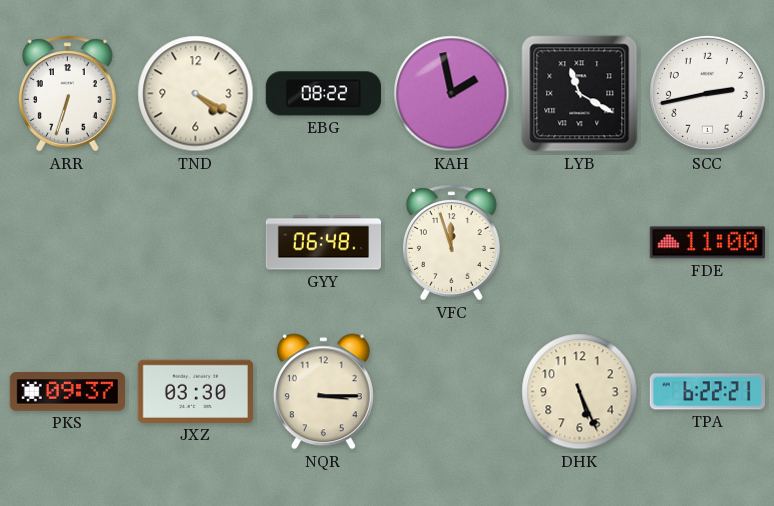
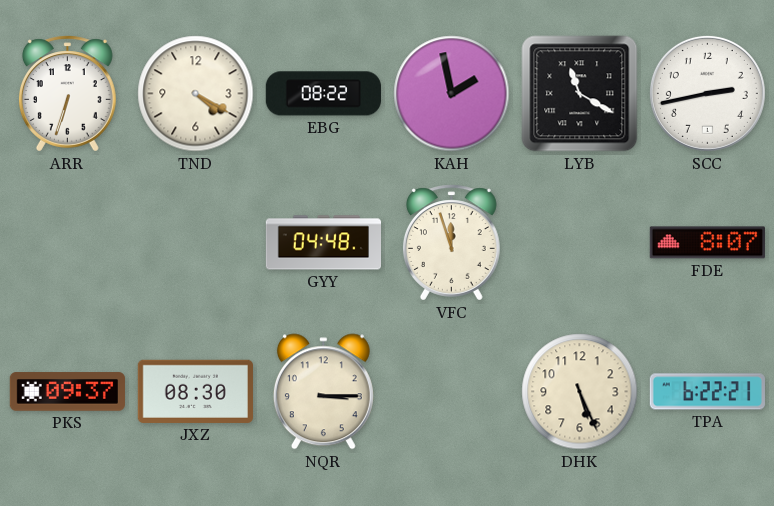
GYY: 06:48 -> 04:48
FDE: 11:00 -> 8:07
JXZ: 03:30 -> 08:30
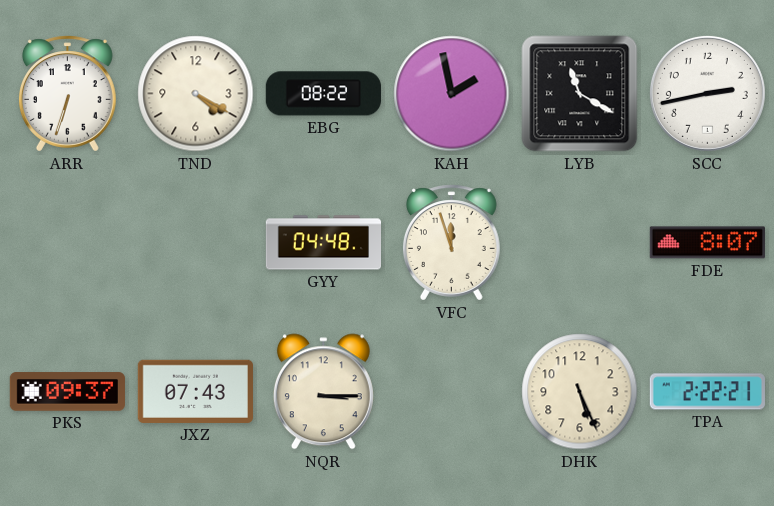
JXZ: 08:30 -> 07:43
TPA: 6:22 -> 2:22
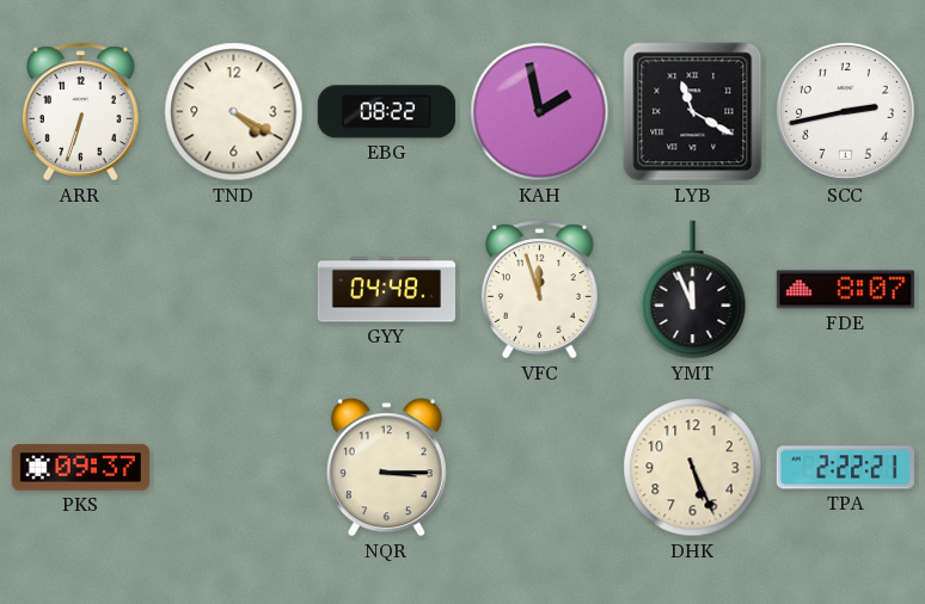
YMT: none -> 11:56
JXZ: 07:43 -> none
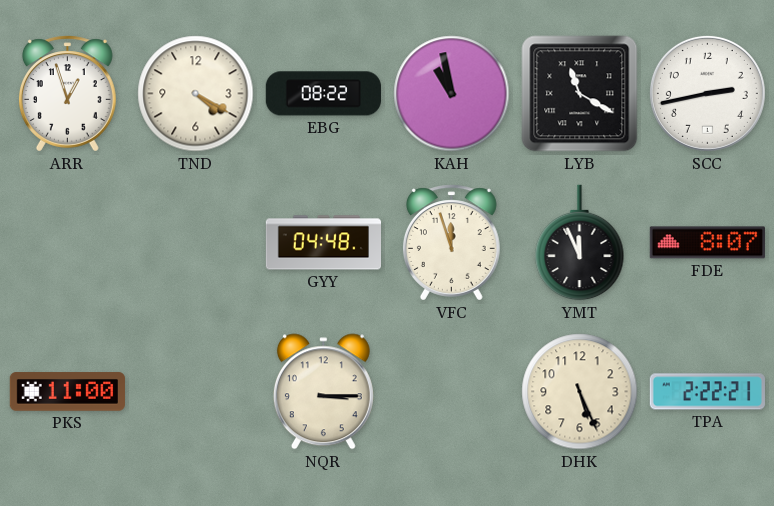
ARR: 6:33 -> 12:57
KAH: 1:58 -> 10:58
PKS: 09:37 -> 11:00
